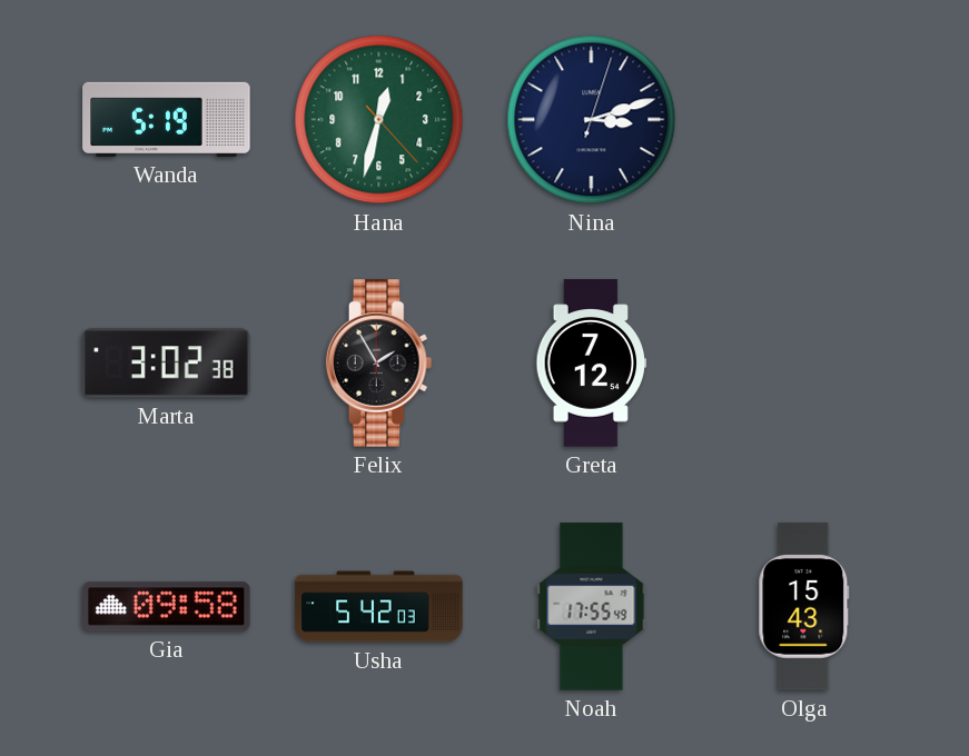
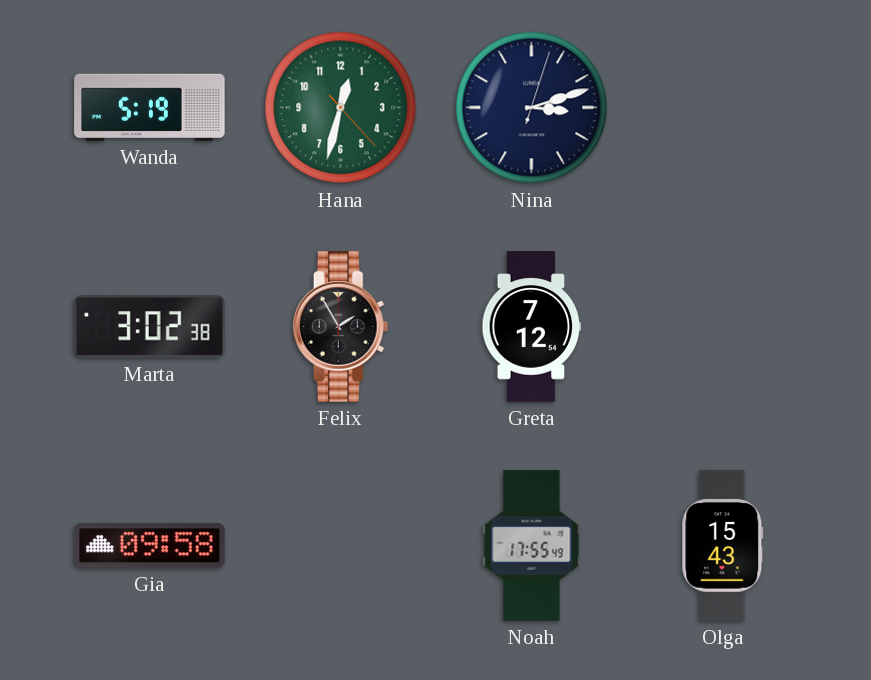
Usha: 5:42 -> none
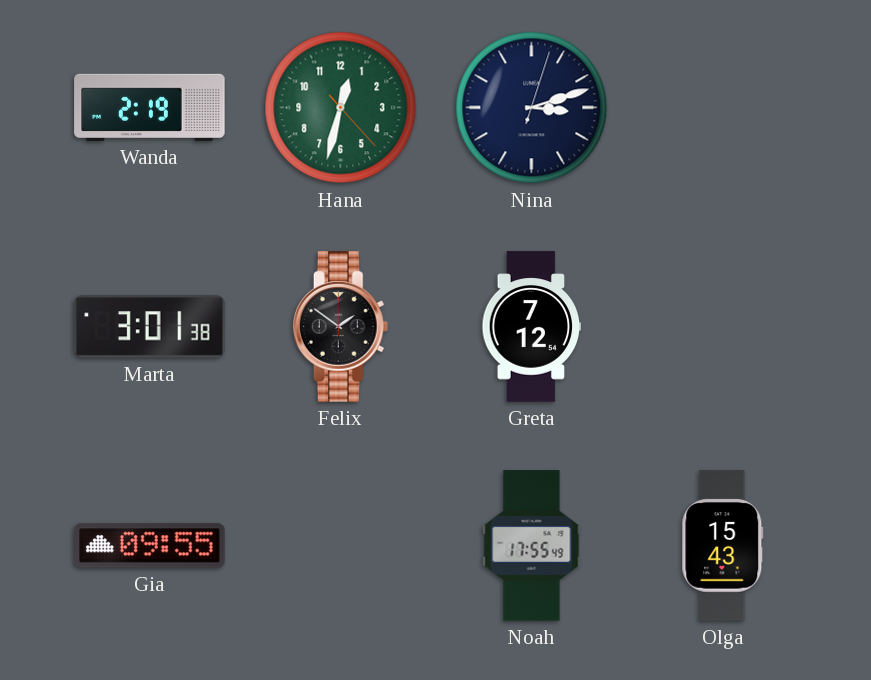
Wanda: 5:19 -> 2:19
Marta: 3:02 -> 3:01
Felix: 1:55 -> 1:51
Gia: 09:58 -> 09:55
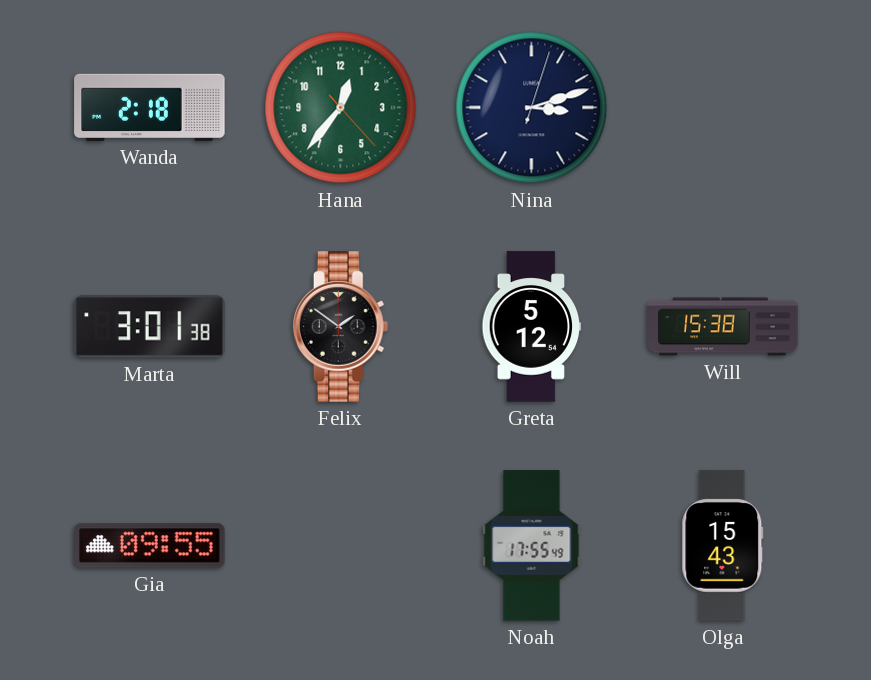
Wanda: 2:19 -> 2:18
Hana: 12:32 -> 12:36
Greta: 7:12 -> 5:12
Will: none -> 15:38
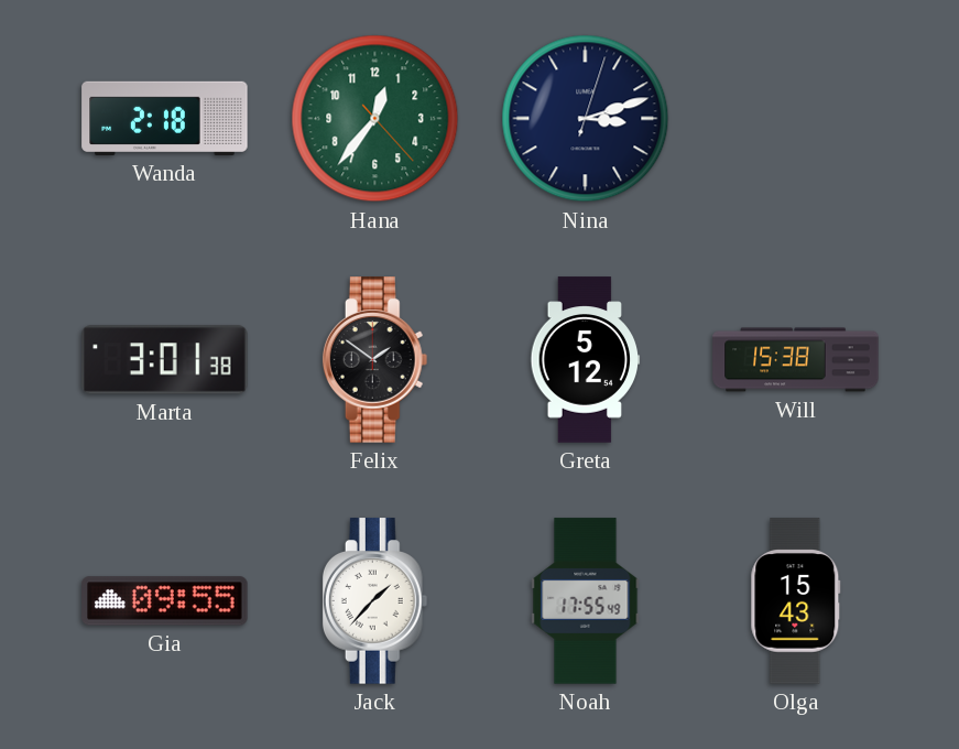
Jack: none -> 1:37
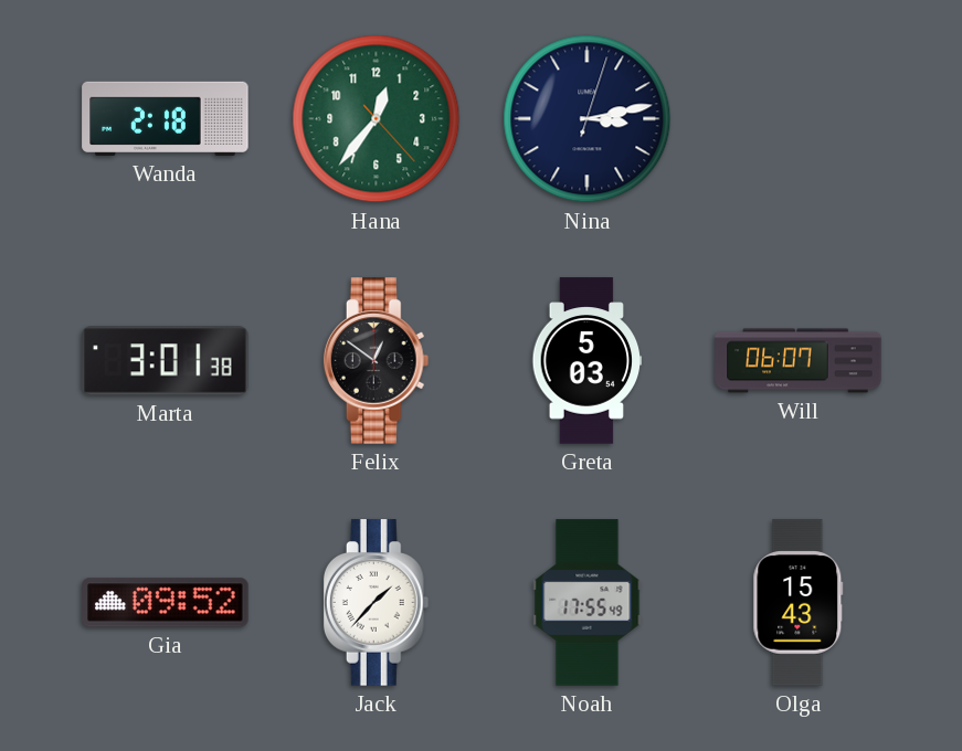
Nina: 3:12 -> 3:13
Felix: 1:51 -> 12:51
Greta: 5:12 -> 5:03
Will: 15:38 -> 06:07
Gia: 09:55 -> 09:52
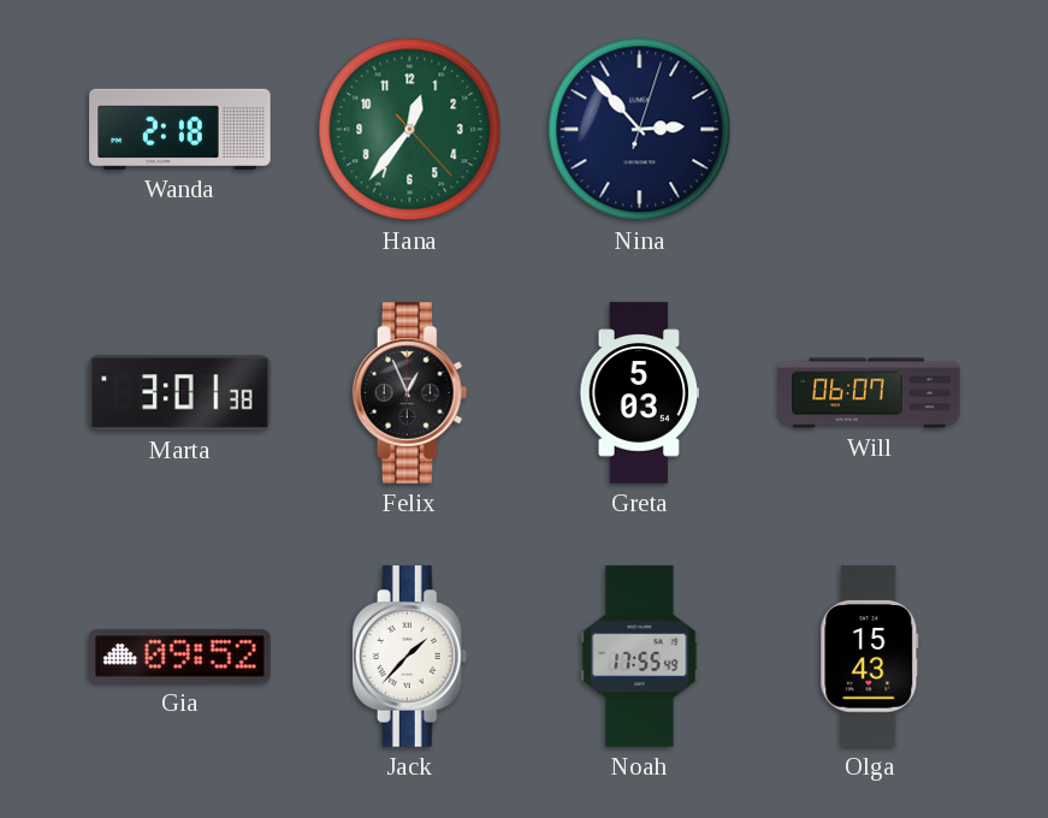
Nina: 3:13 -> 2:53
Felix: 12:51 -> 12:56
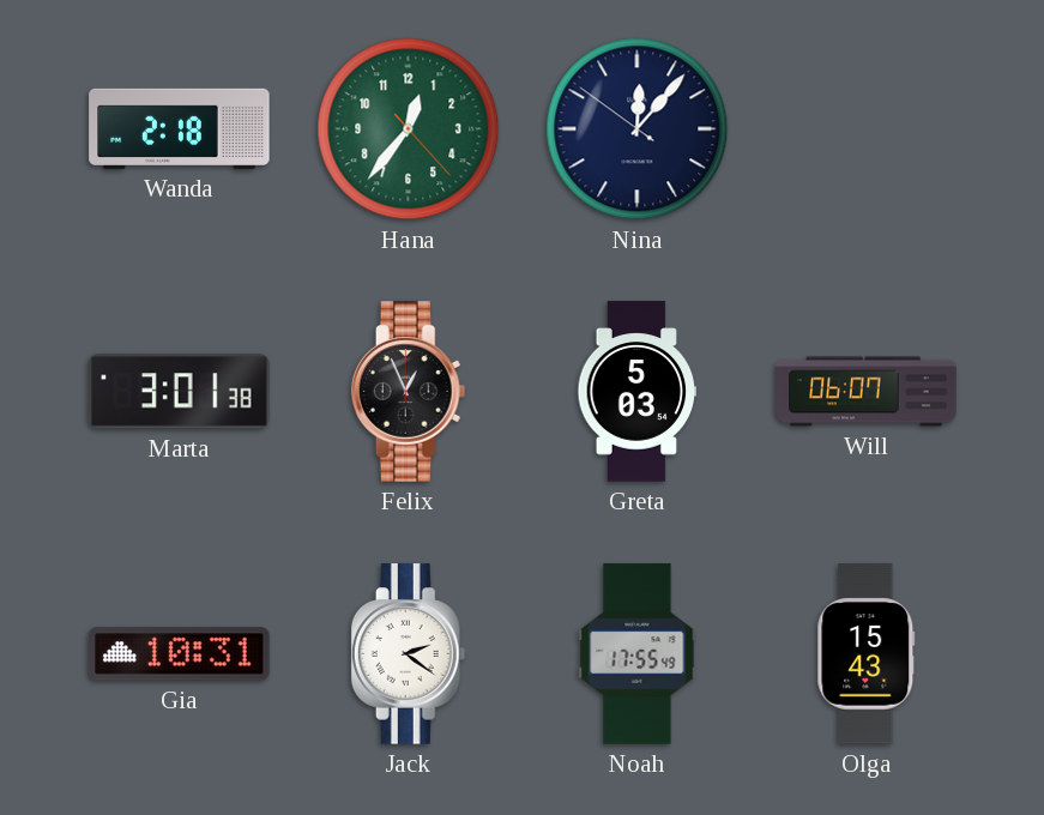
Nina: 2:53 -> 12:06
Gia: 09:52 -> 10:31
Jack: 1:37 -> 2:21
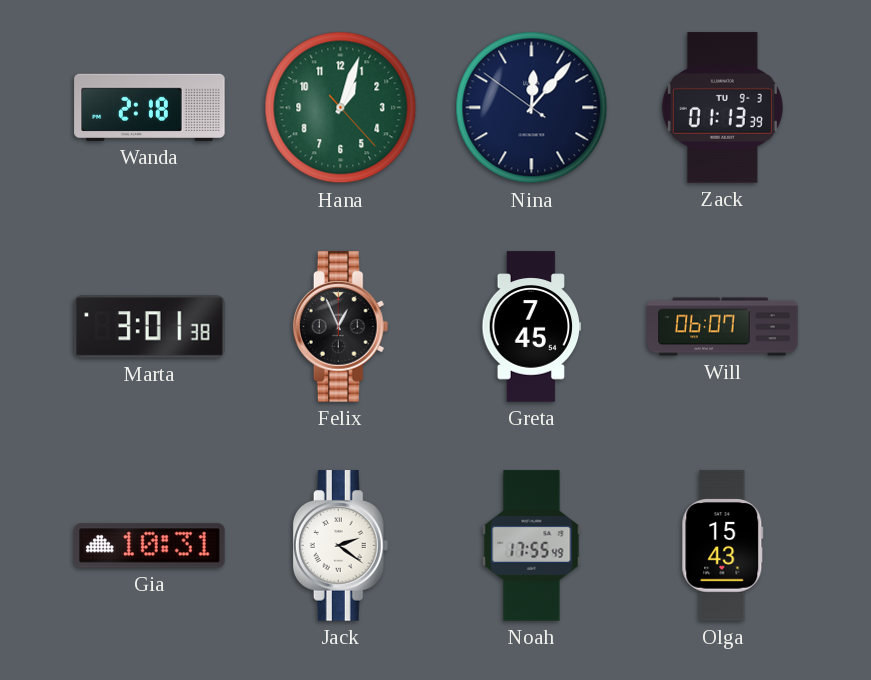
Hana: 12:36 -> 1:03
Zack: none -> 01:13
Greta: 5:03 -> 7:45
